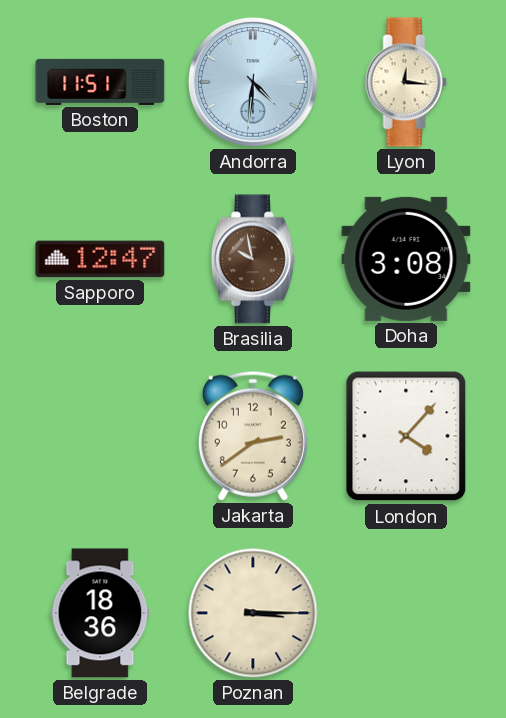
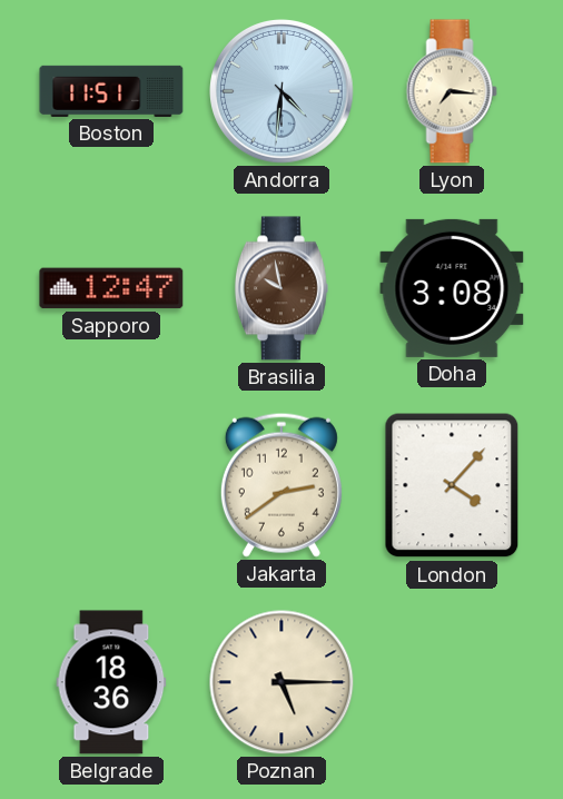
Lyon: 12:16 -> 7:16
Poznan: 3:15 -> 5:15
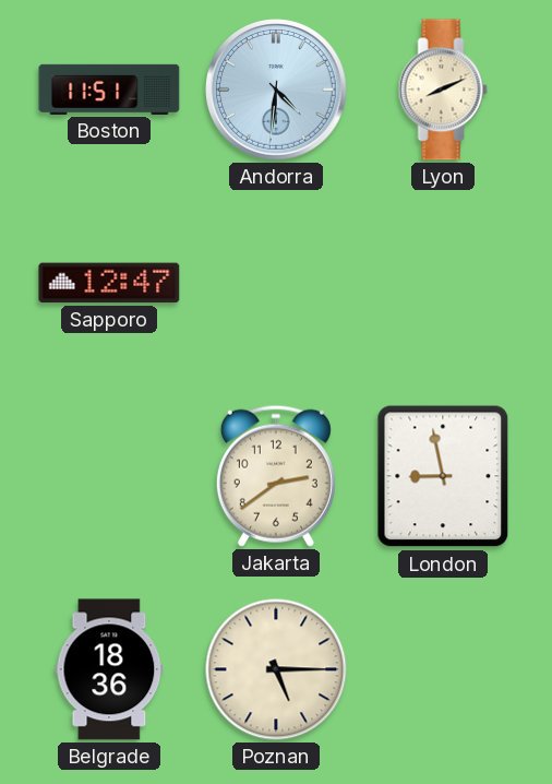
Lyon: 7:16 -> 8:11
Brasilia: 9:58 -> none
Doha: 3:08 -> none
London: 4:07 -> 8:58
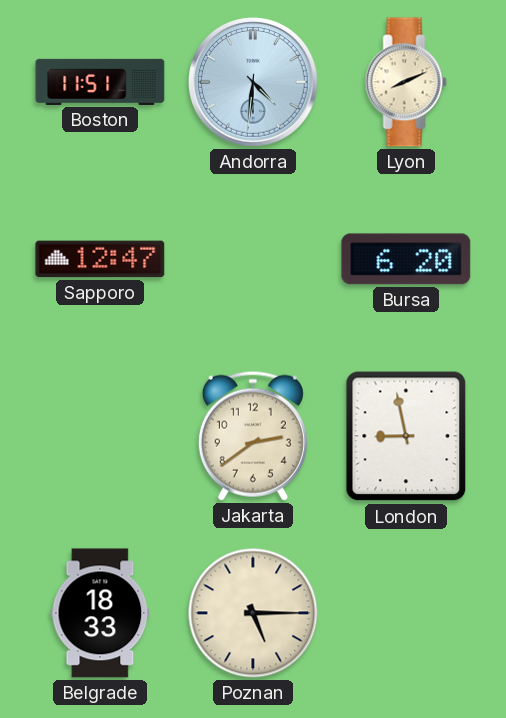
Bursa: none -> 6:20
Belgrade: 18:36 -> 18:33
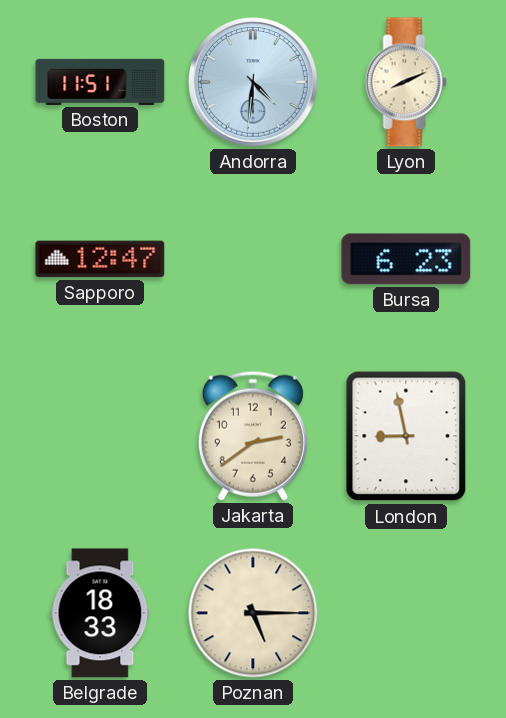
Bursa: 6:20 -> 6:23
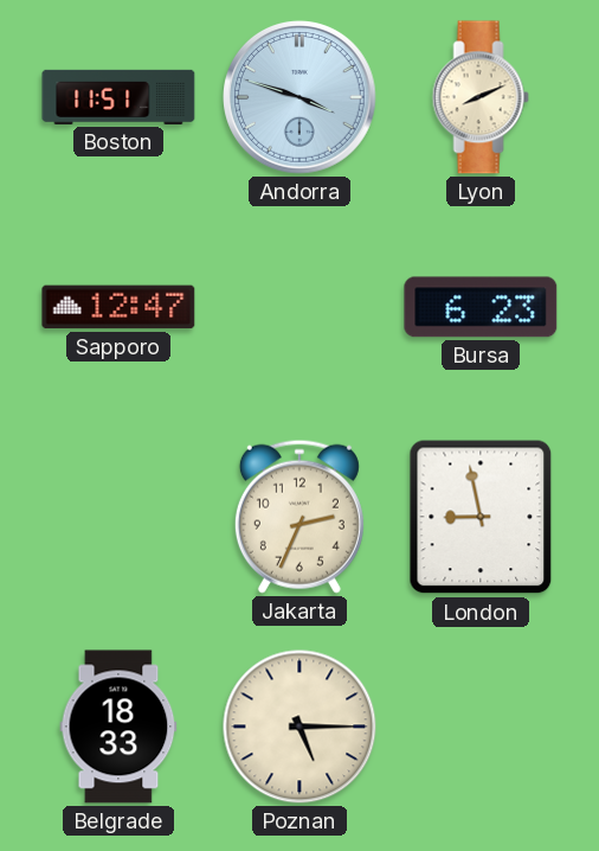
Andorra: 4:31 -> 3:48
Jakarta: 2:39 -> 2:34
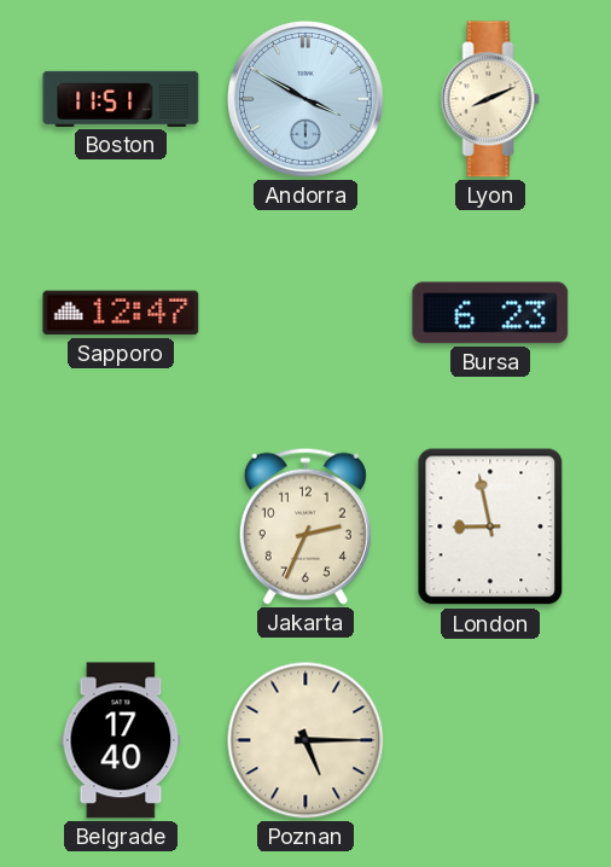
Andorra: 3:48 -> 3:50
Belgrade: 18:33 -> 17:40
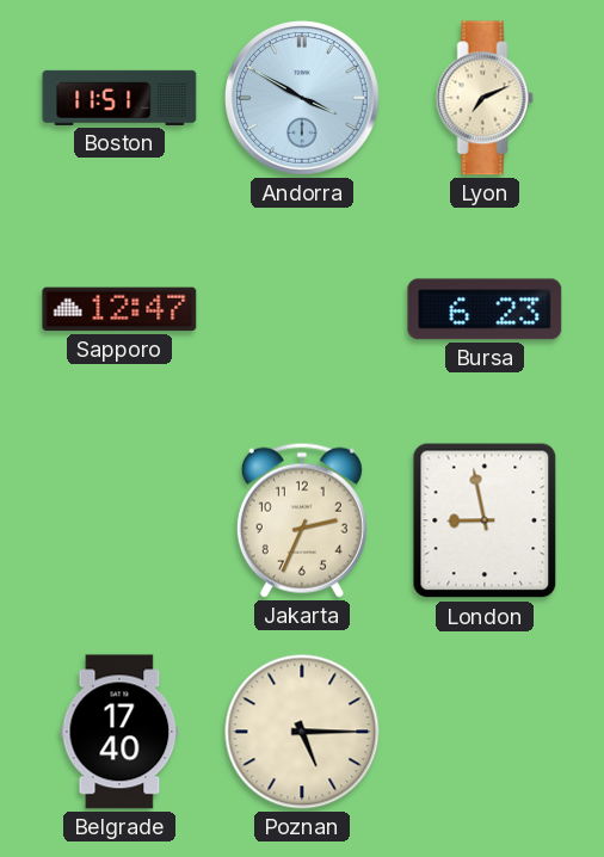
Lyon: 8:11 -> 7:11
